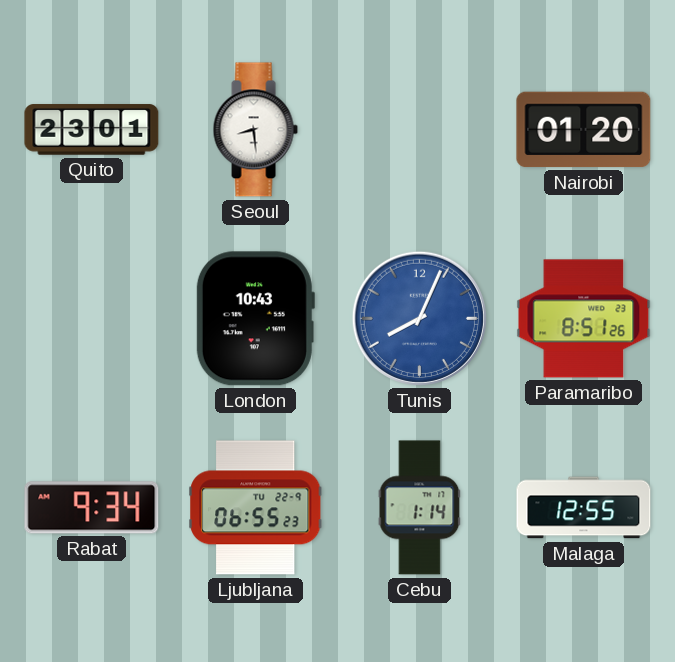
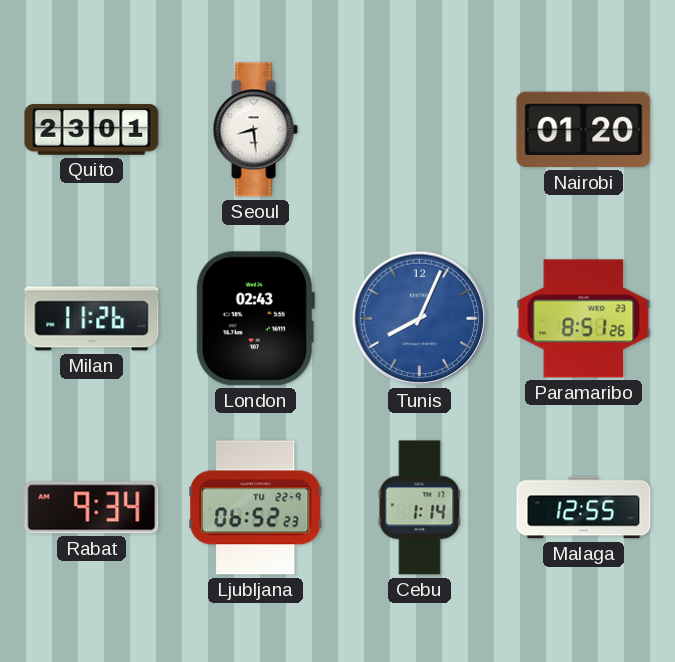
Milan: none -> 11:26
London: 10:43 -> 02:43
Ljubljana: 06:55 -> 06:52
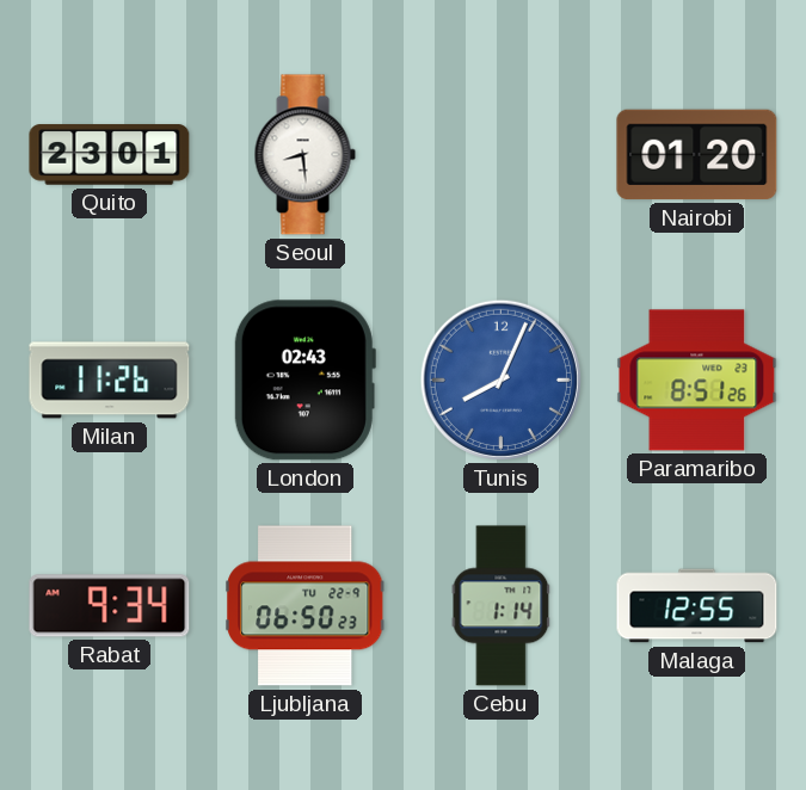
Ljubljana: 06:52 -> 06:50
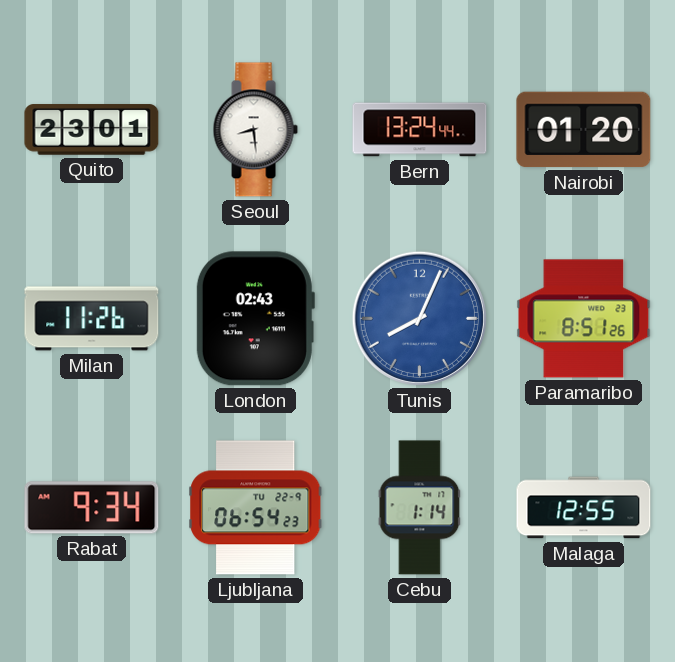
Bern: none -> 13:24
Ljubljana: 06:50 -> 06:54
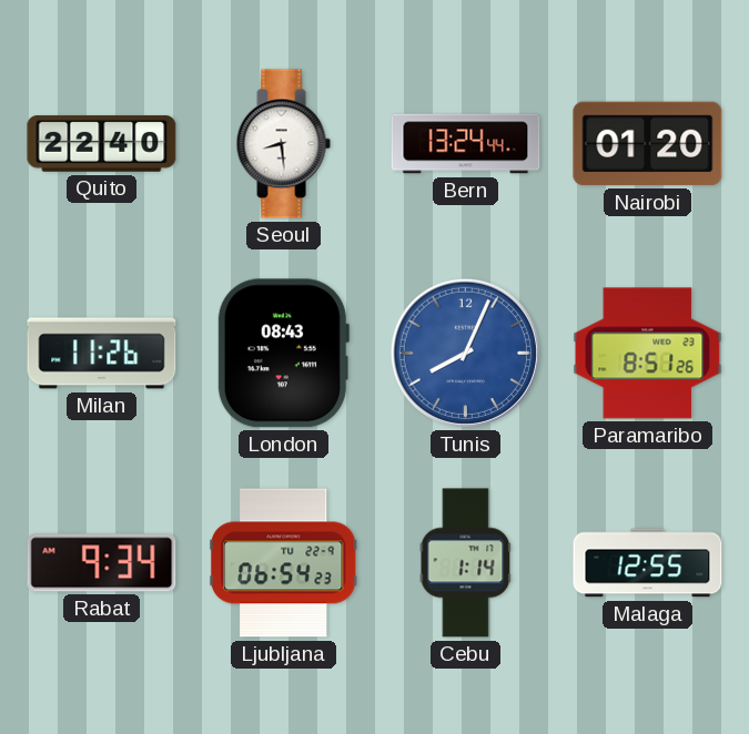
Quito: 23:01 -> 22:40
London: 02:43 -> 08:43
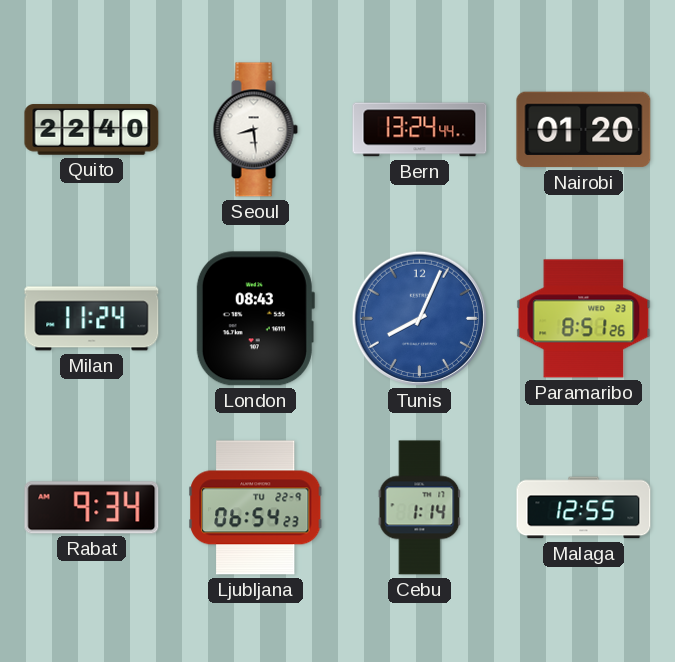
Milan: 11:26 -> 11:24
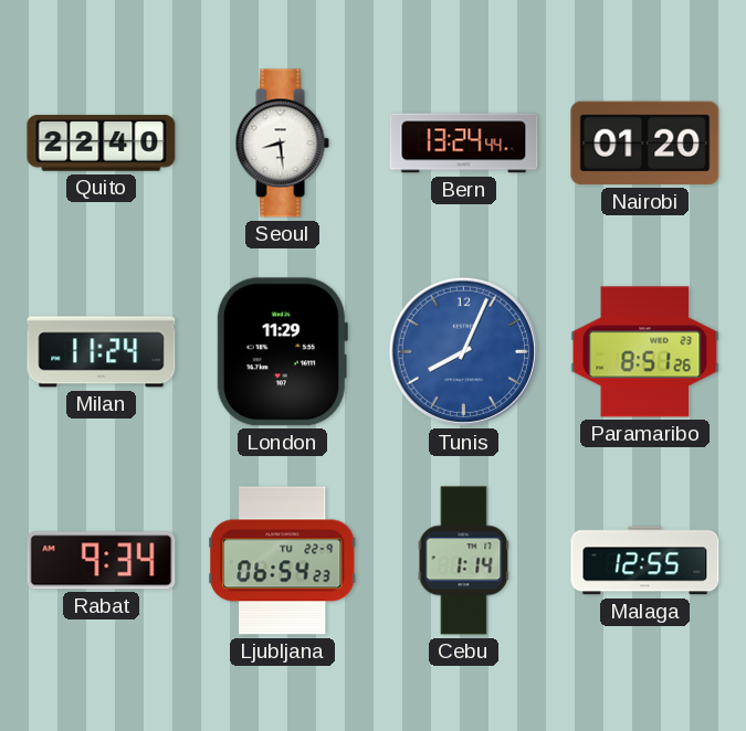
London: 08:43 -> 11:29
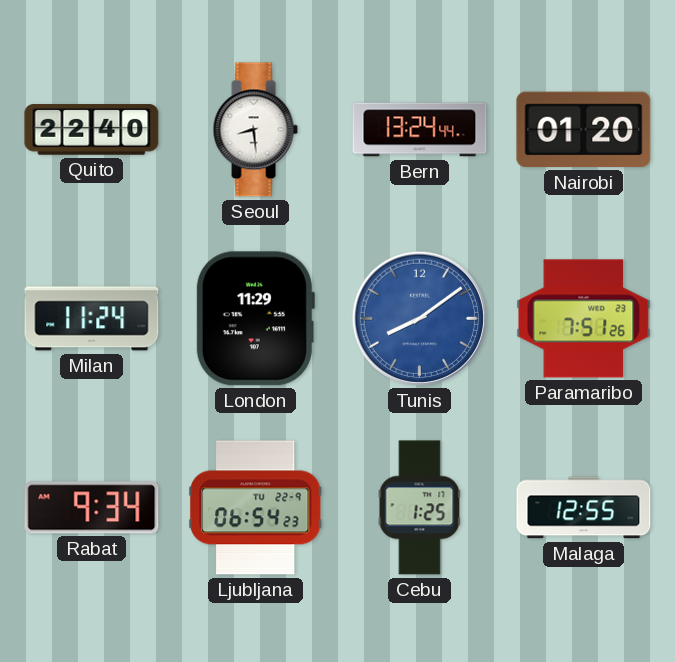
Tunis: 8:04 -> 8:09
Paramaribo: 8:51 -> 7:51
Cebu: 1:14 -> 1:25
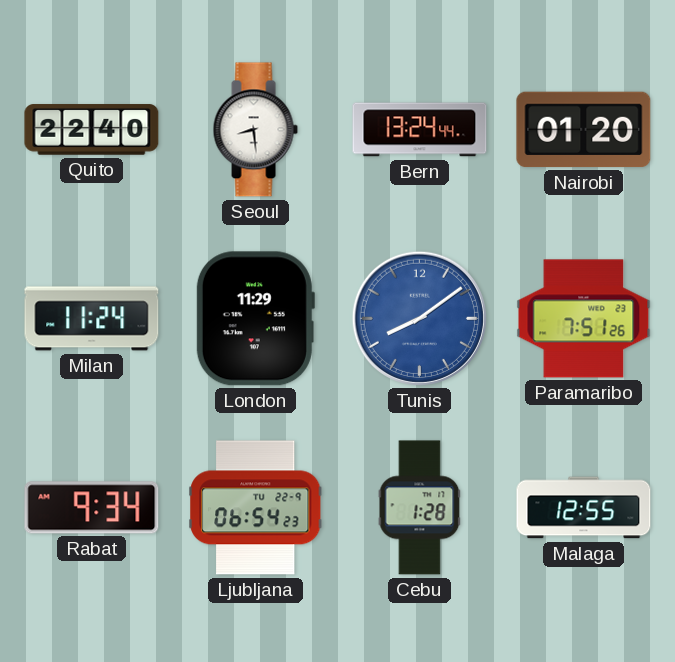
Cebu: 1:25 -> 1:28
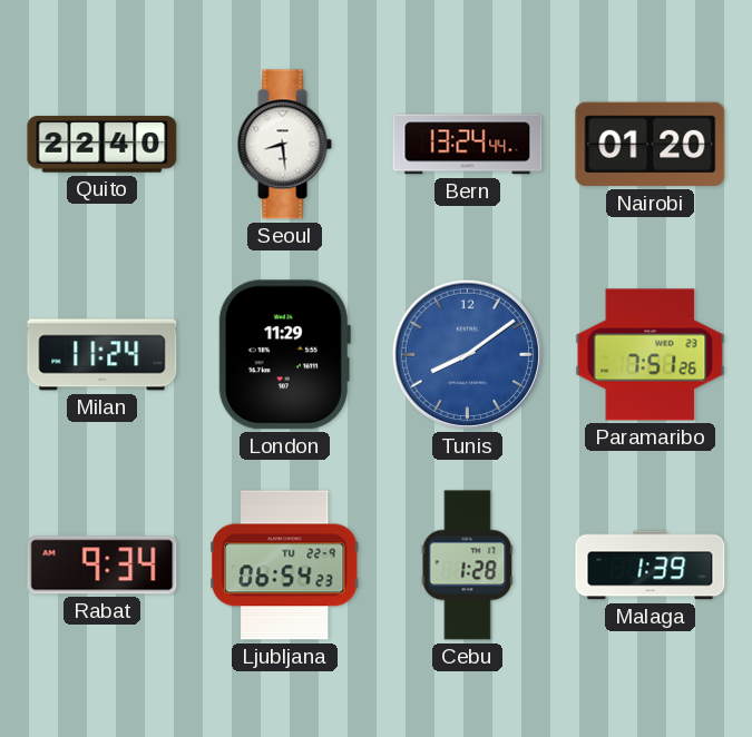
Malaga: 12:55 -> 1:39
